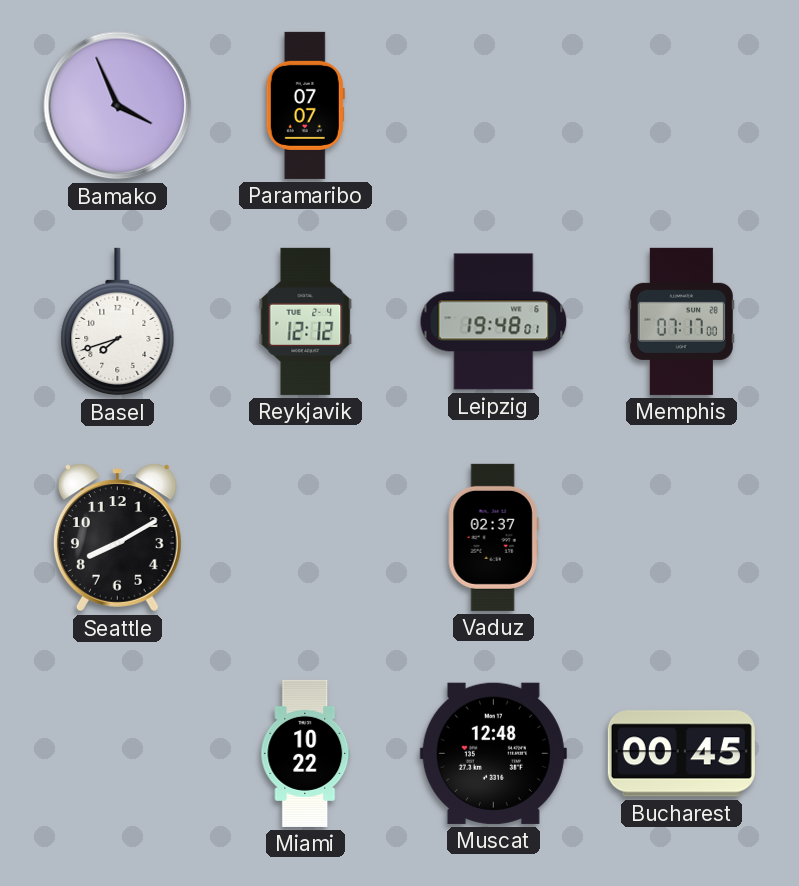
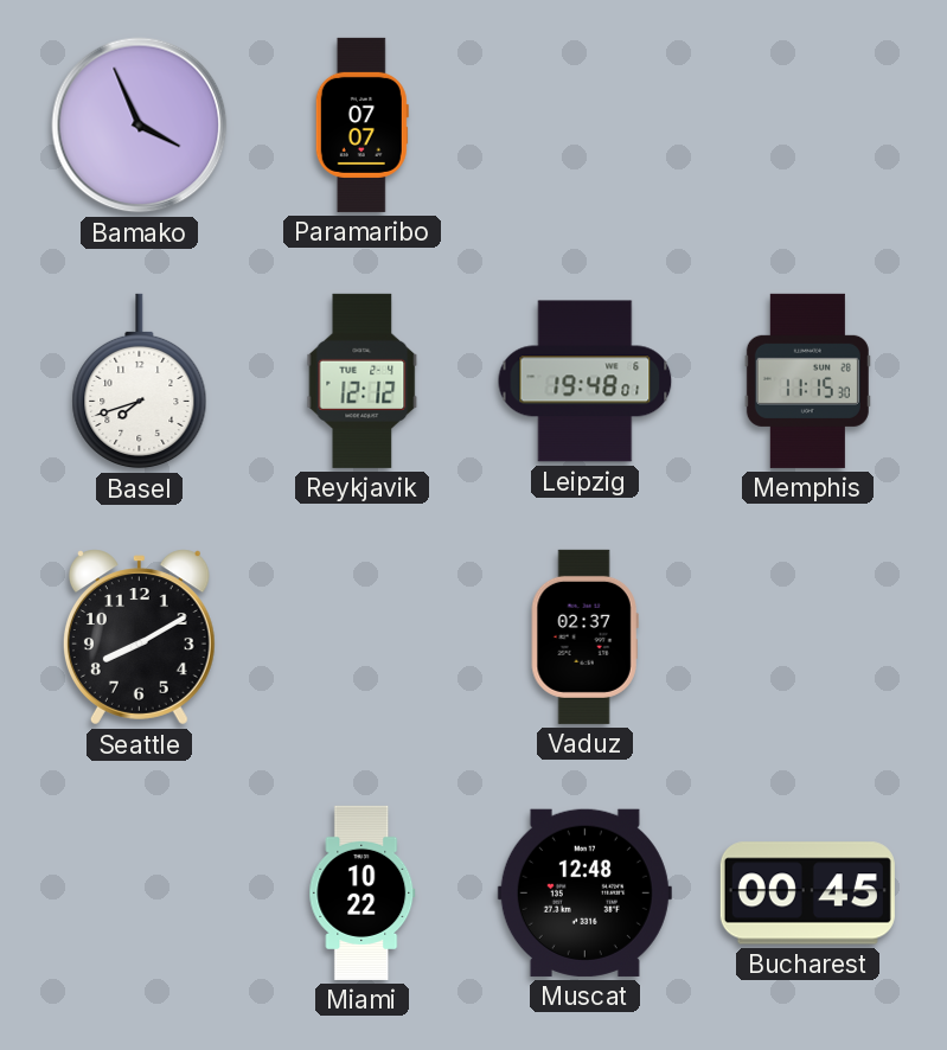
Memphis: 07:17 -> 11:15
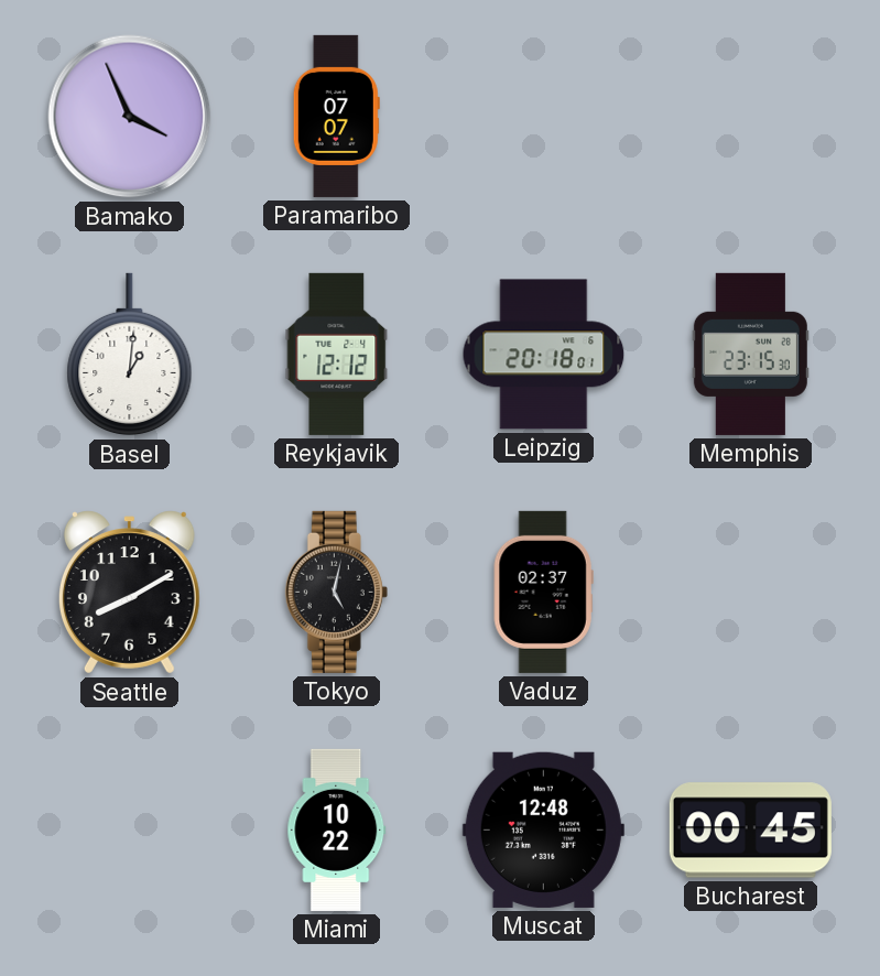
Basel: 7:42 -> 1:01
Leipzig: 19:48 -> 20:18
Memphis: 11:15 -> 23:15
Tokyo: none -> 5:02
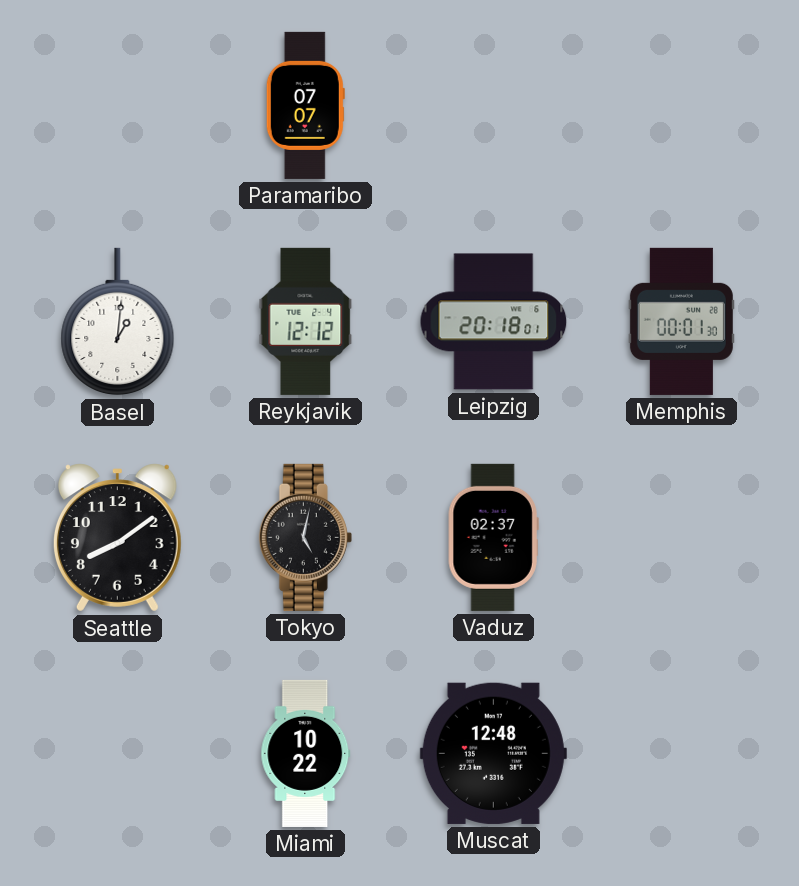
Bamako: 3:56 -> none
Memphis: 23:15 -> 00:01
Seattle: 8:10 -> 8:09
Bucharest: 00:45 -> none
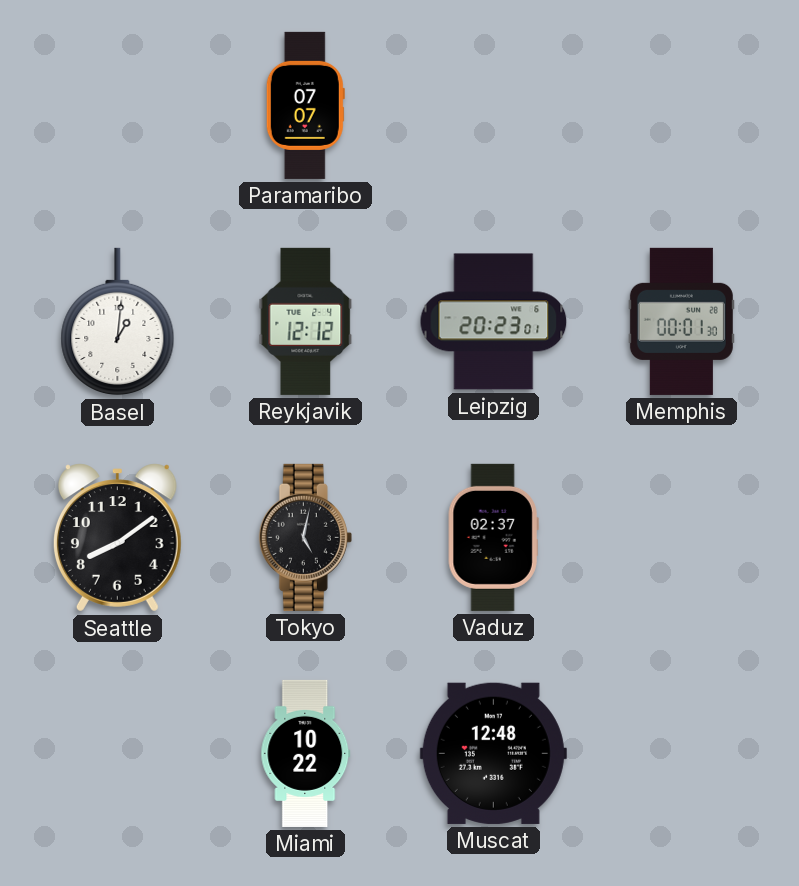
Leipzig: 20:18 -> 20:23
